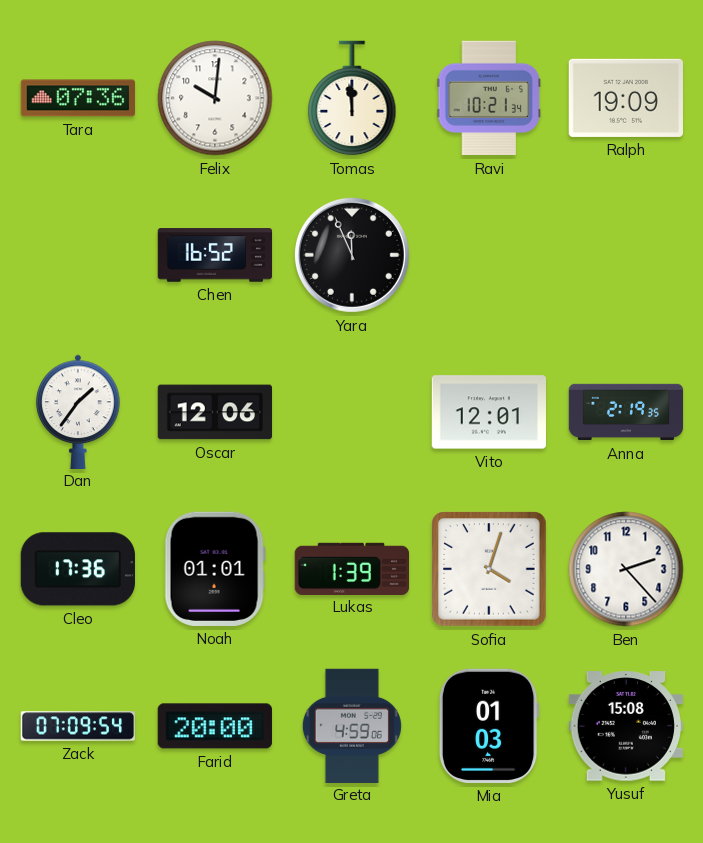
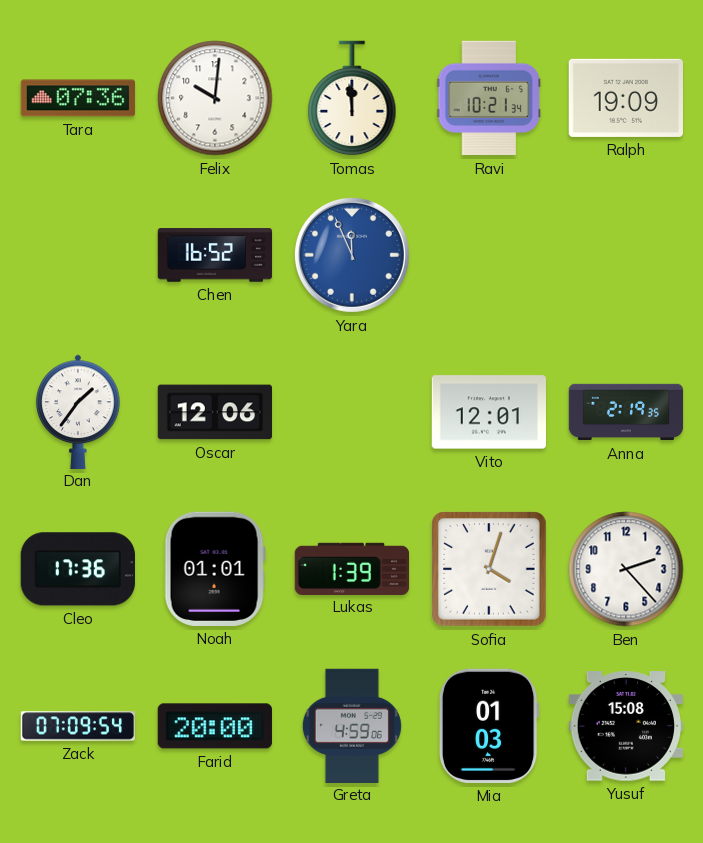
Yara dial: black -> blue
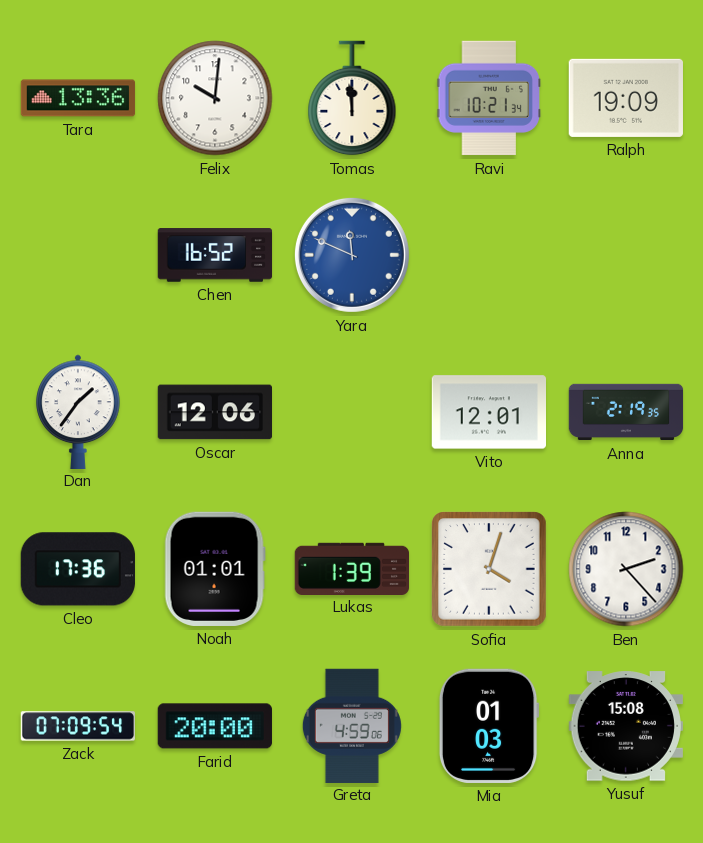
Tara: 07:36 -> 13:36
Yara: 11:56 -> 11:49
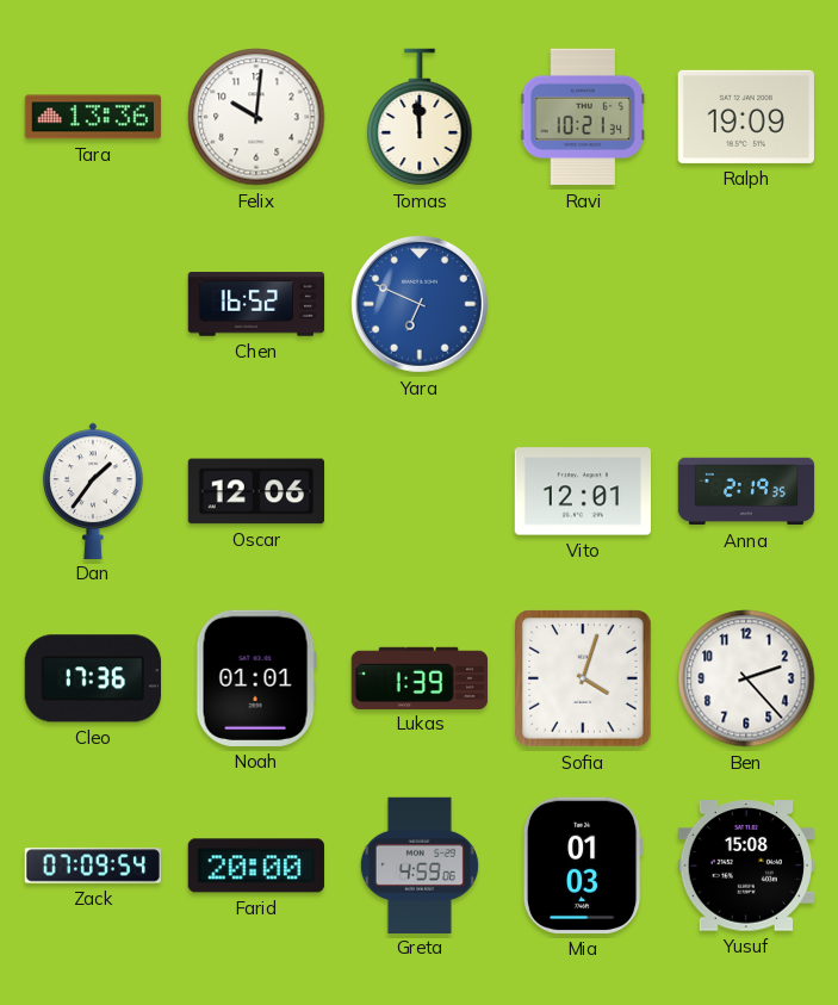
Yara: 11:49 -> 6:49
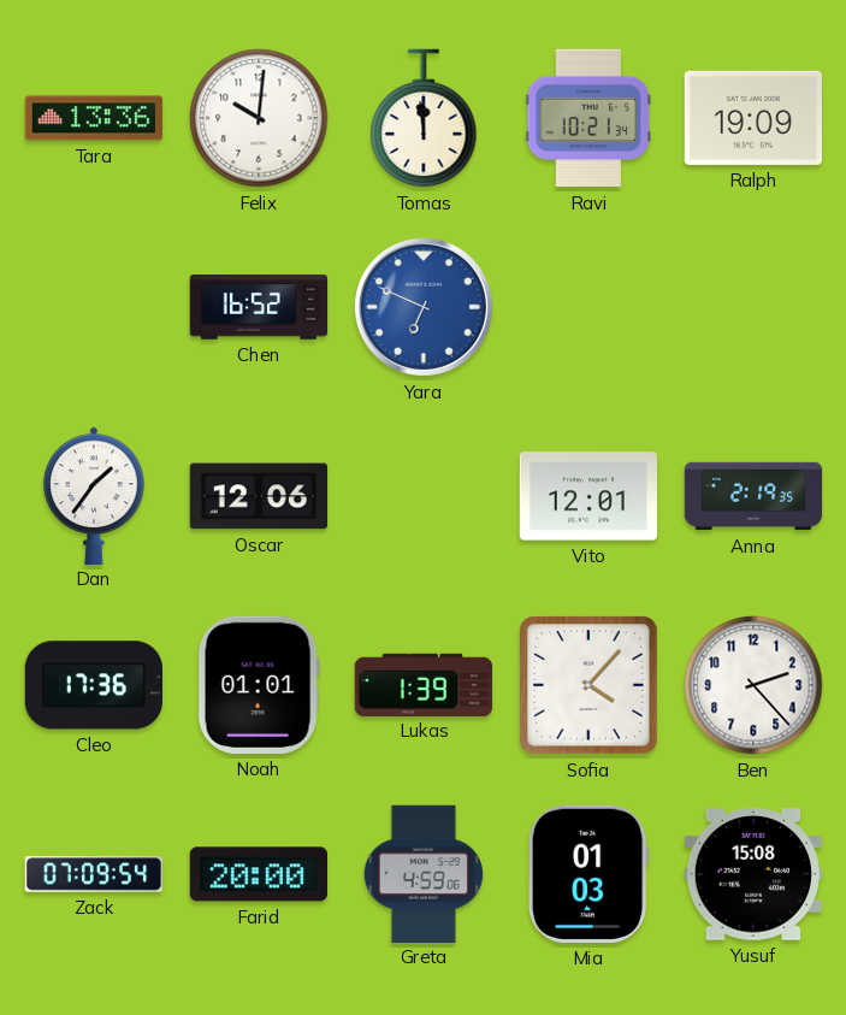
Sofia: 4:03 -> 4:07
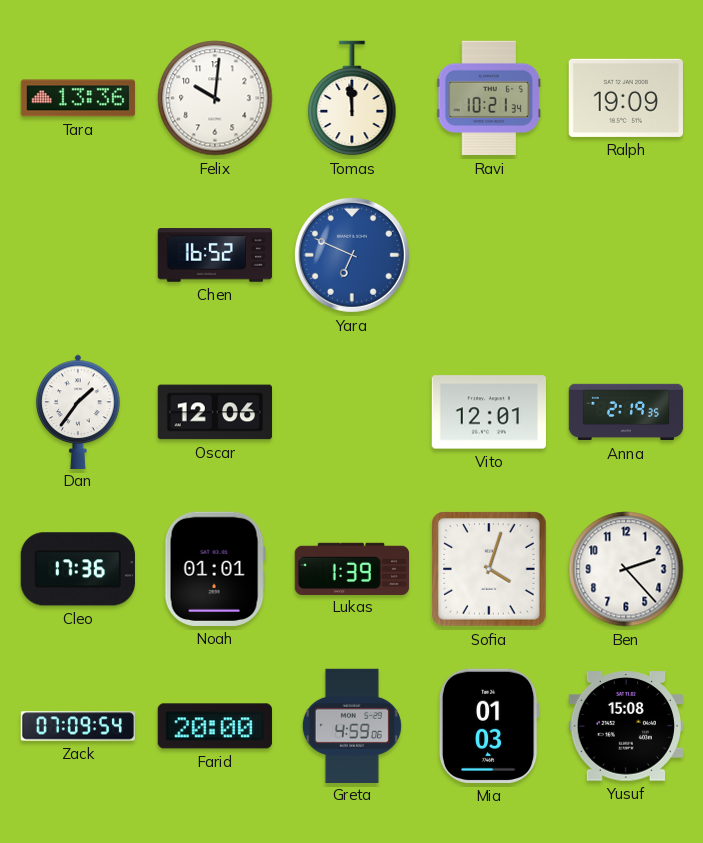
Sofia: 4:07 -> 4:03
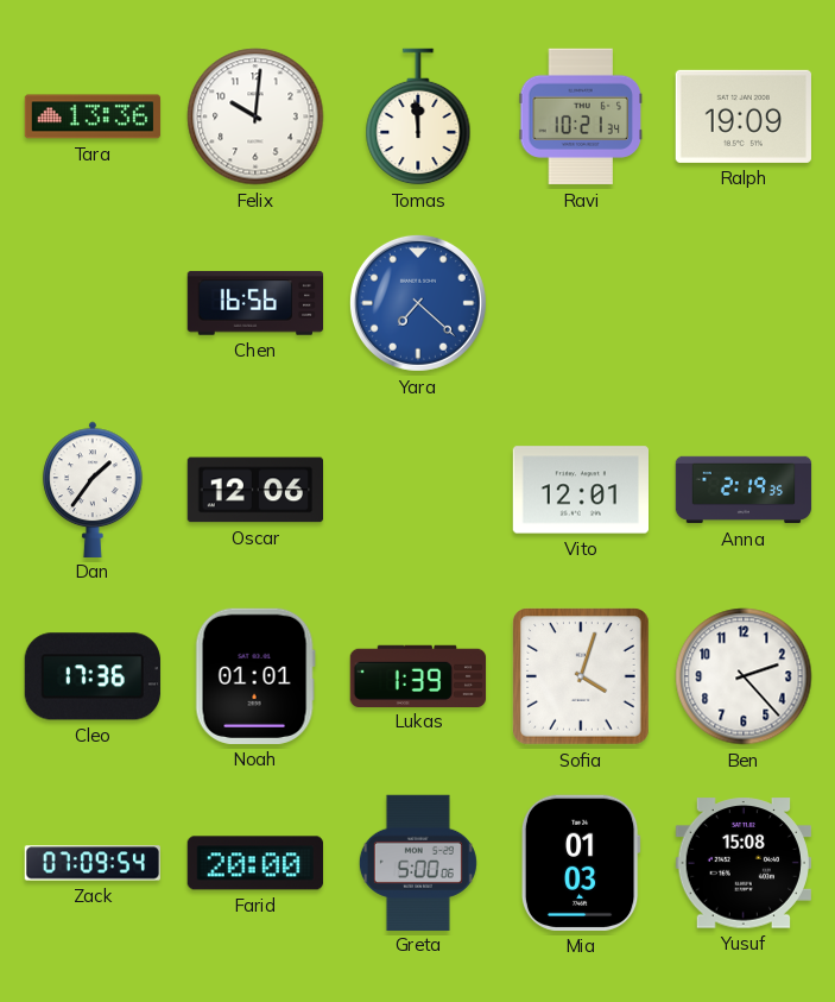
Chen: 16:52 -> 16:56
Yara: 6:49 -> 7:22
Greta: 4:59 -> 5:00
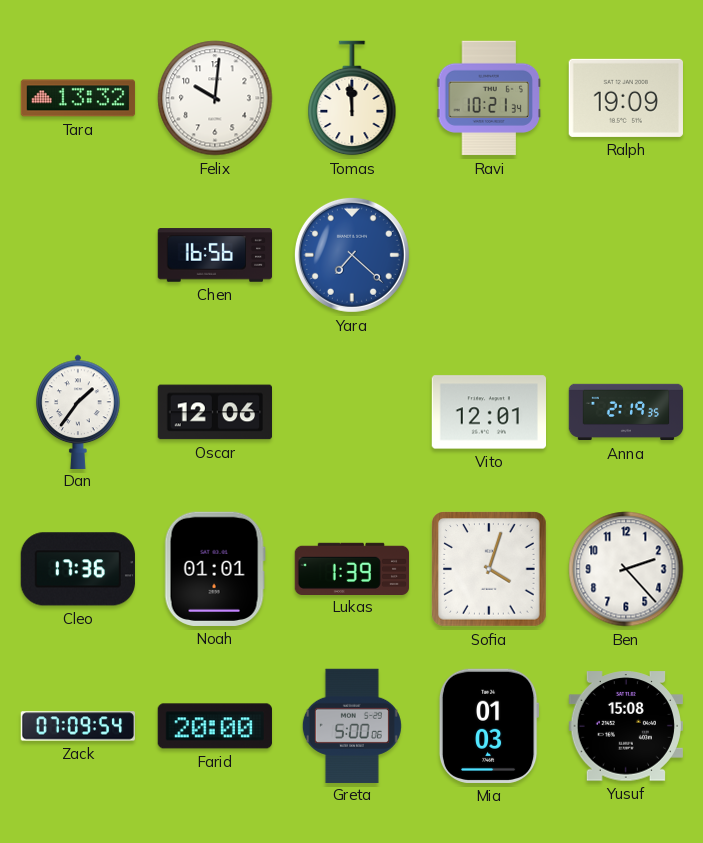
Tara: 13:36 -> 13:32
